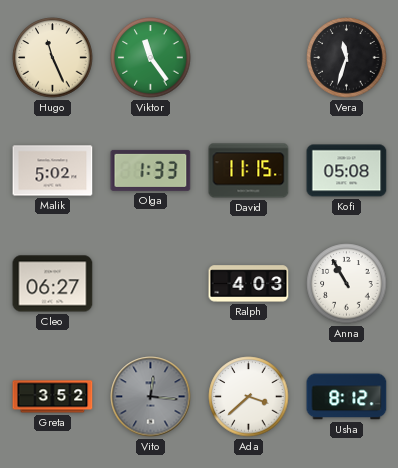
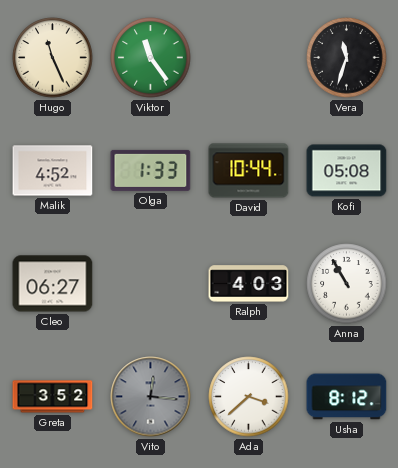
Malik: 5:02 -> 4:52
David: 11:15 -> 10:44
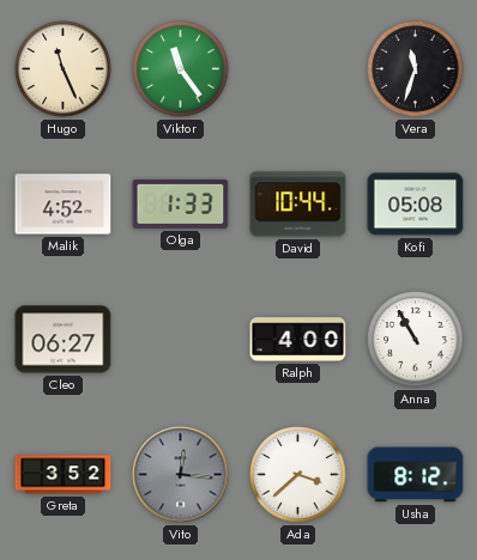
Ralph: 4:03 -> 4:00
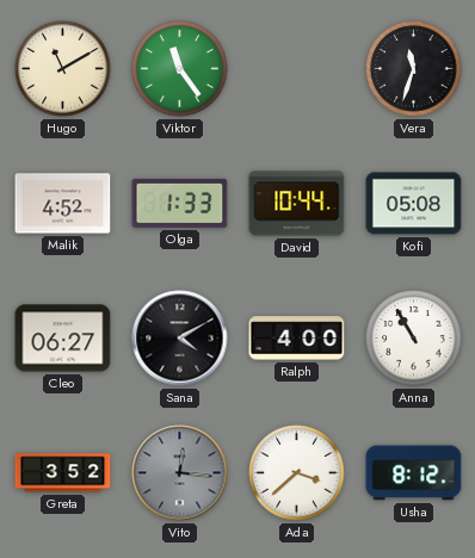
Hugo: 11:26 -> 11:10
Sana: none -> 4:10
